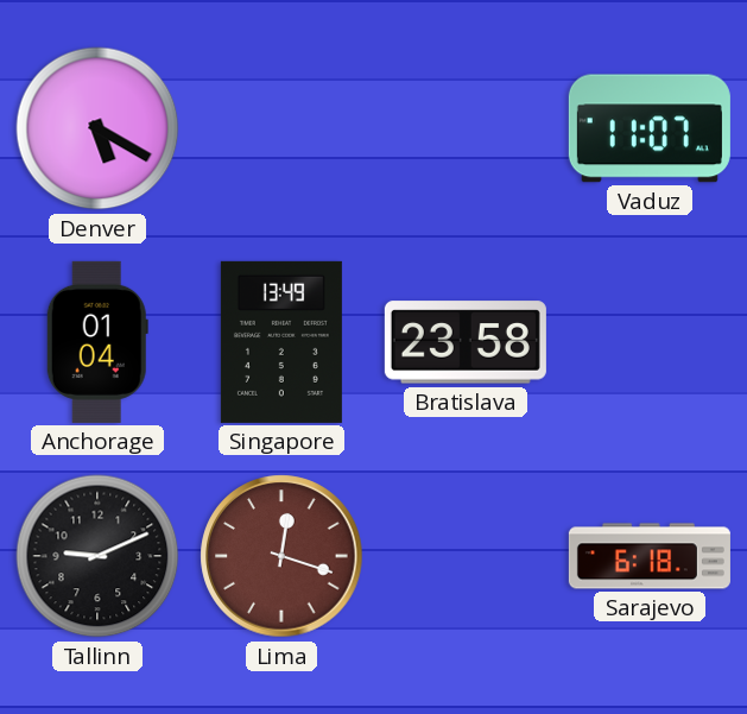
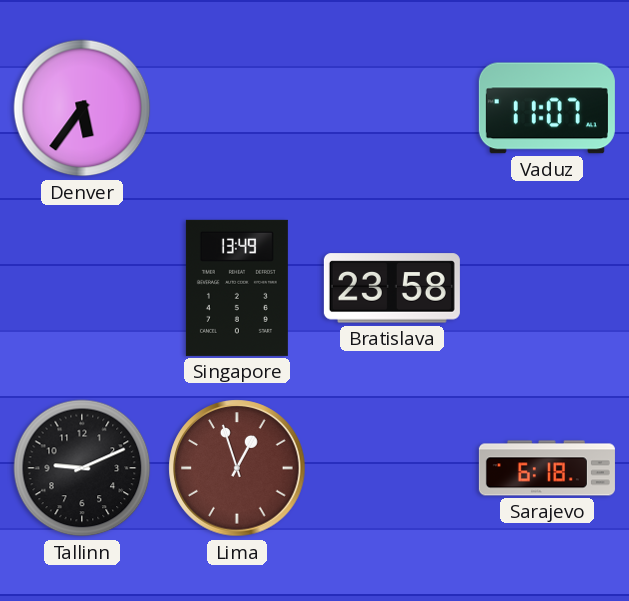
Denver: 5:20 -> 5:36
Anchorage: 01:04 -> none
Lima: 12:18 -> 12:57
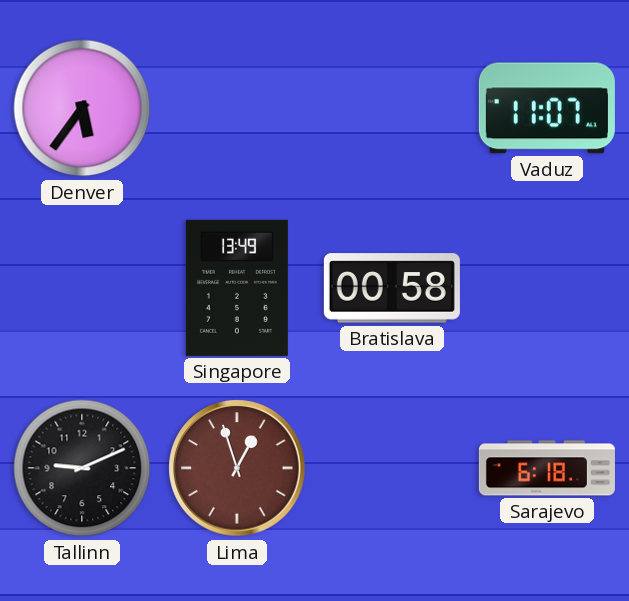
Bratislava: 23:58 -> 00:58
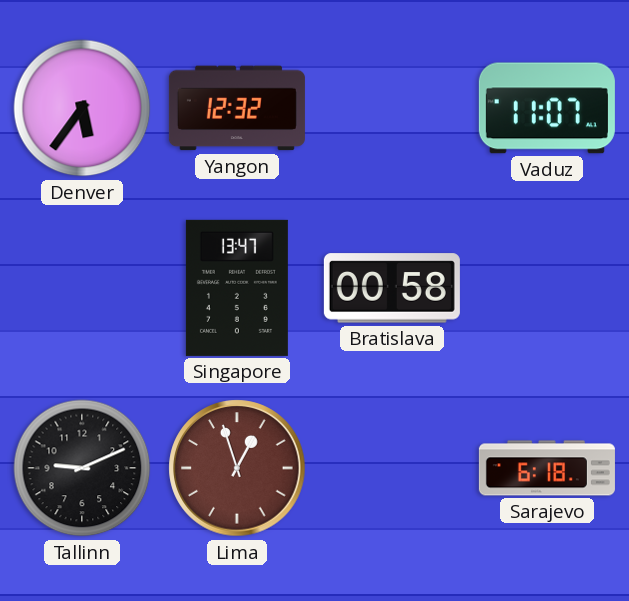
Yangon: none -> 12:32
Singapore: 13:49 -> 13:47
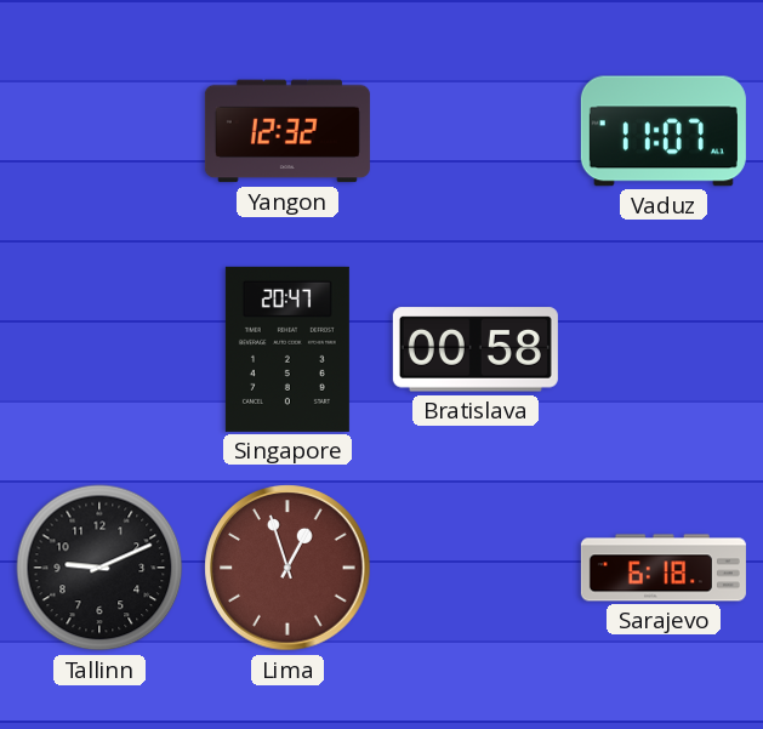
Denver: 5:36 -> none
Singapore: 13:47 -> 20:47
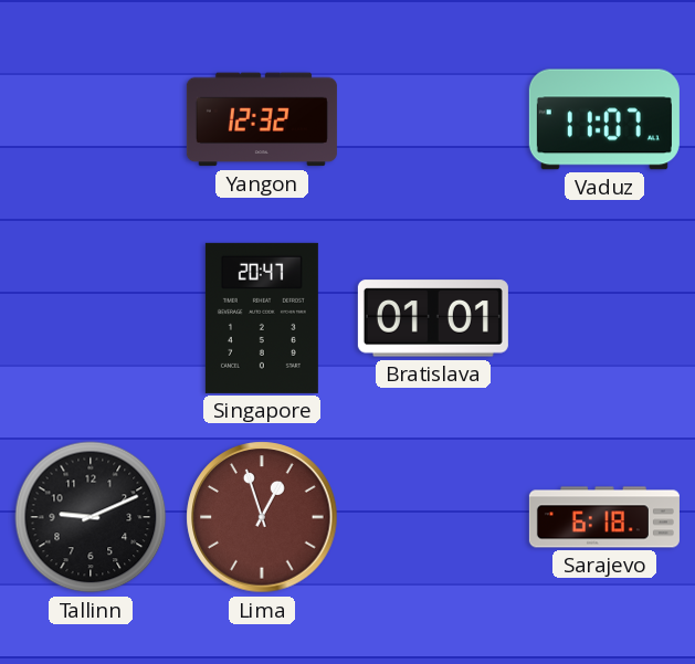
Bratislava: 00:58 -> 01:01
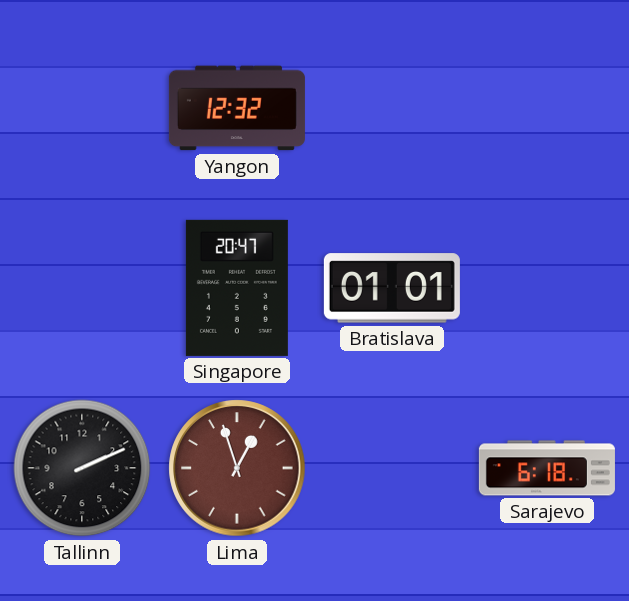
Vaduz: 11:07 -> none
Tallinn: 9:11 -> 2:11
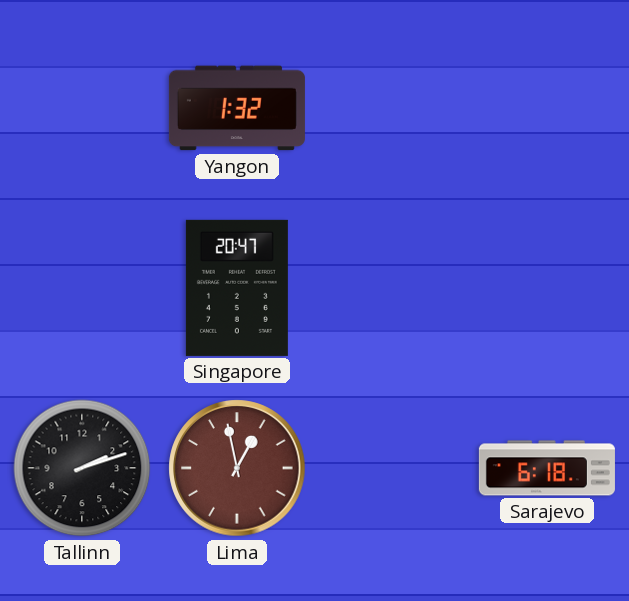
Yangon: 12:32 -> 1:32
Bratislava: 01:01 -> none
Tallinn: 2:11 -> 2:12
Lima: 12:57 -> 12:58
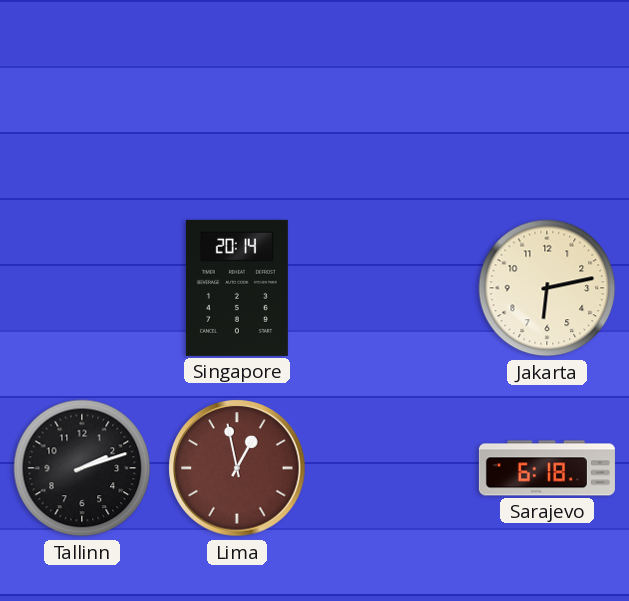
Yangon: 1:32 -> none
Singapore: 20:47 -> 20:14
Jakarta: none -> 6:13
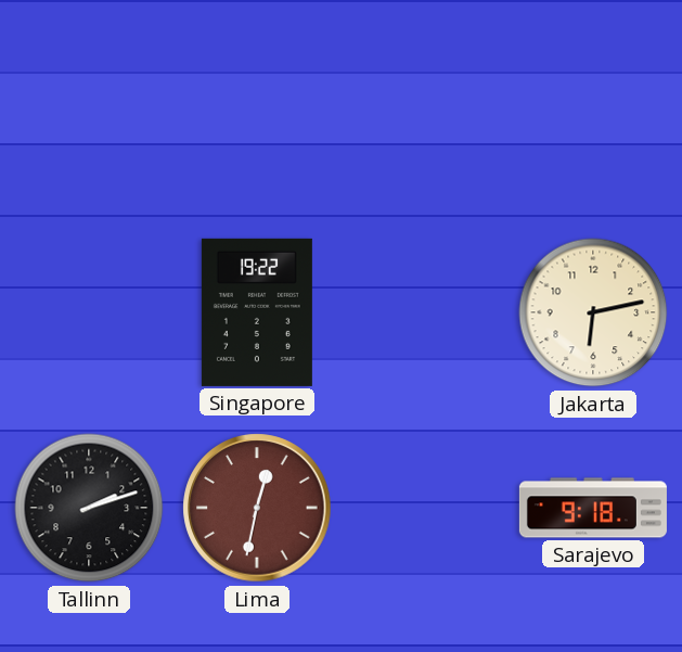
Singapore: 20:14 -> 19:22
Lima: 12:58 -> 12:32
Sarajevo: 6:18 -> 9:18
